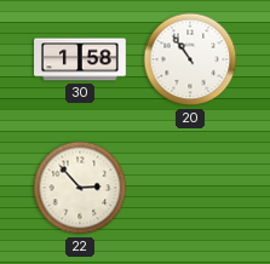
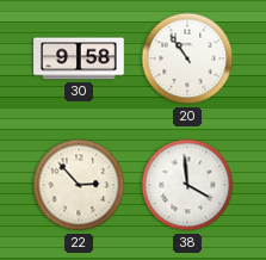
30: 1:58 -> 9:58
38: none -> 3:59
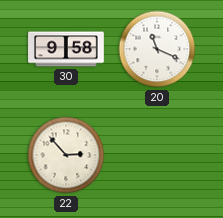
20: 10:54 -> 11:19
38: 3:59 -> none
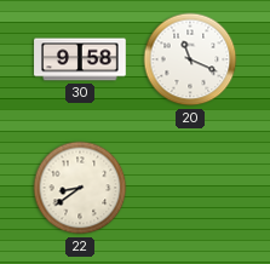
22: 2:53 -> 8:39
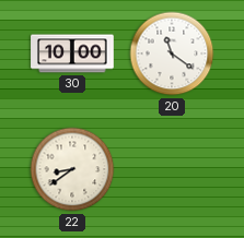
30: 9:58 -> 10:00
20: 11:19 -> 11:21
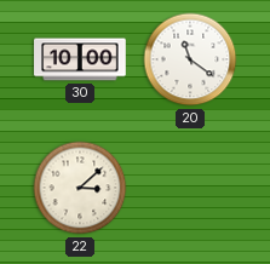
22: 8:39 -> 3:08
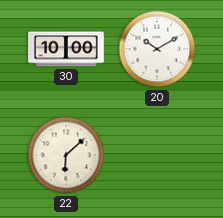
20: 11:21 -> 10:10
22: 3:08 -> 6:08
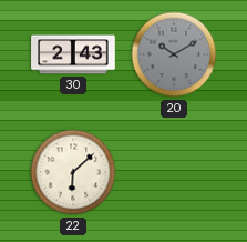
30: 10:00 -> 2:43
20 dial: white -> grey
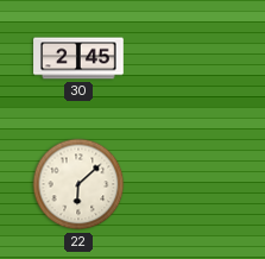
30: 2:43 -> 2:45
20: 10:10 -> none
